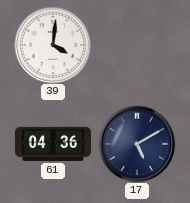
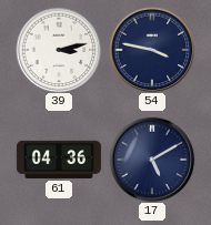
39: 4:01 -> 3:13
54: none -> 3:47
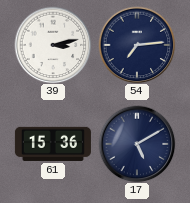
54: 3:47 -> 7:14
61: 04:36 -> 15:36
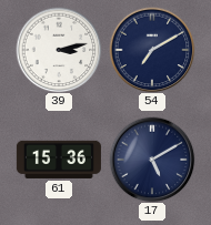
54: 7:14 -> 7:10
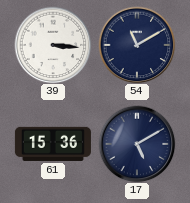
39: 3:13 -> 3:16
54: 7:10 -> 11:10
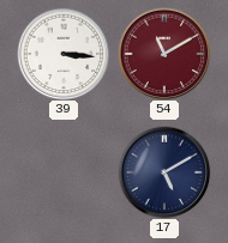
54 dial: navy -> burgundy
61: 15:36 -> none
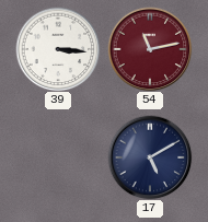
54: 11:10 -> 11:13
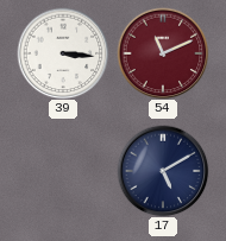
54: 11:13 -> 11:11
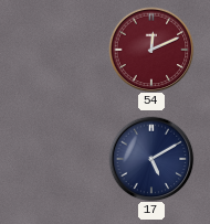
39: 3:16 -> none
54: 11:11 -> 12:11
